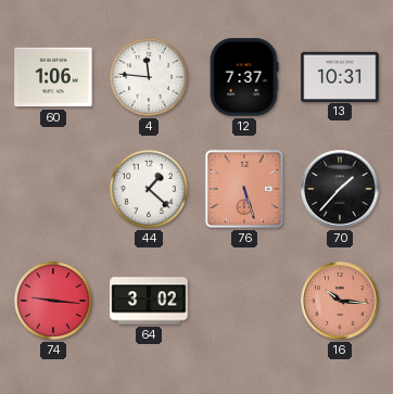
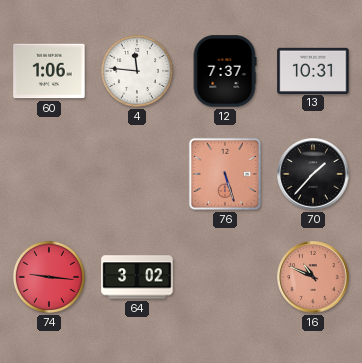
44: 1:22 -> none
16: 10:16 -> 10:49
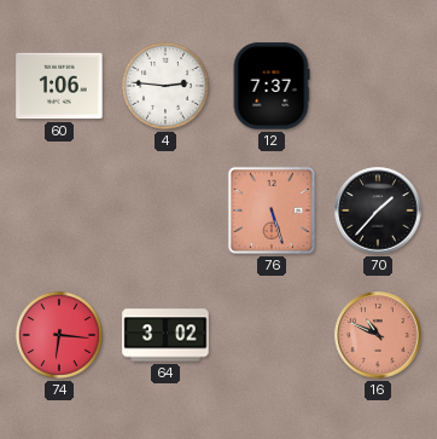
4: 11:46 -> 2:46
13: 10:31 -> none
74: 9:16 -> 6:16
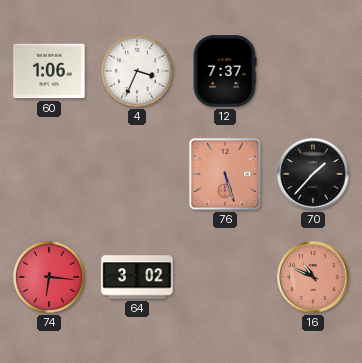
4: 2:46 -> 3:34
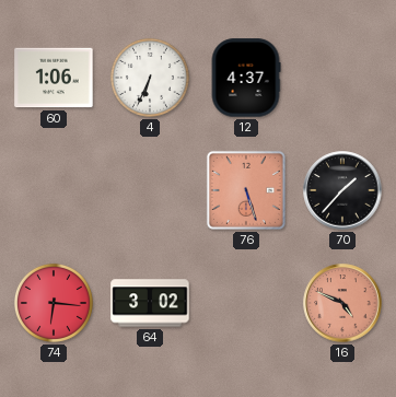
4: 3:34 -> 6:34
12: 7:37 -> 4:37
16: 10:49 -> 4:49
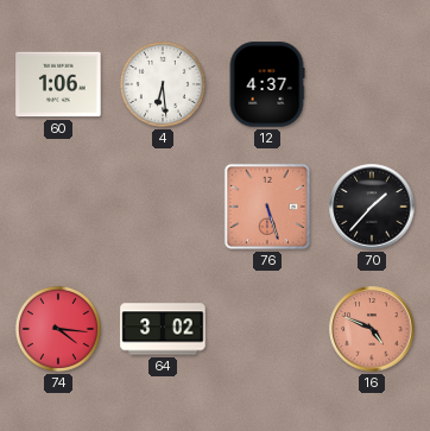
4: 6:34 -> 6:29
74: 6:16 -> 4:16
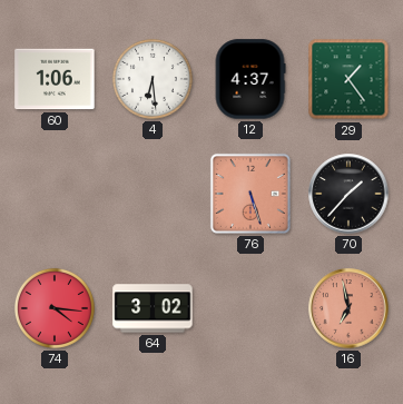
29: none -> 1:24
16: 4:49 -> 6:58
